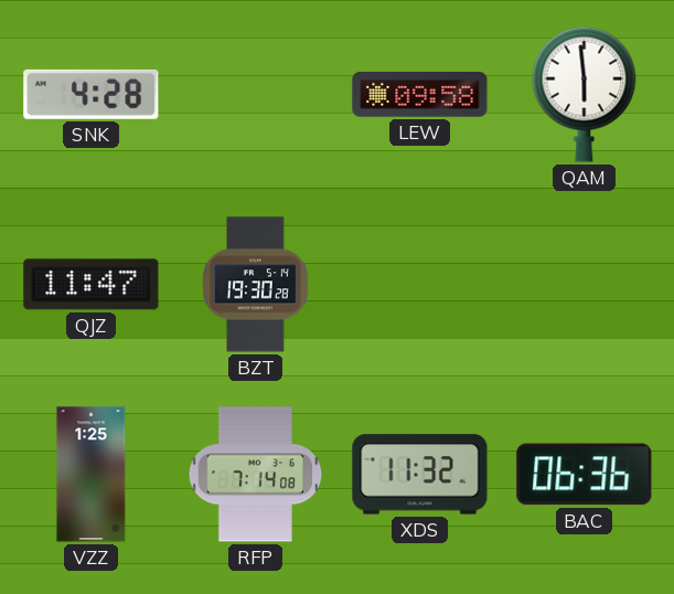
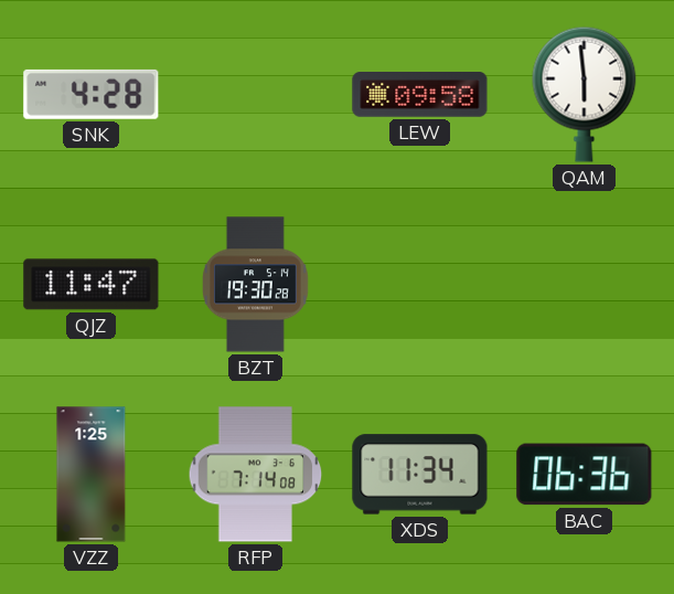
XDS: 11:32 -> 11:34
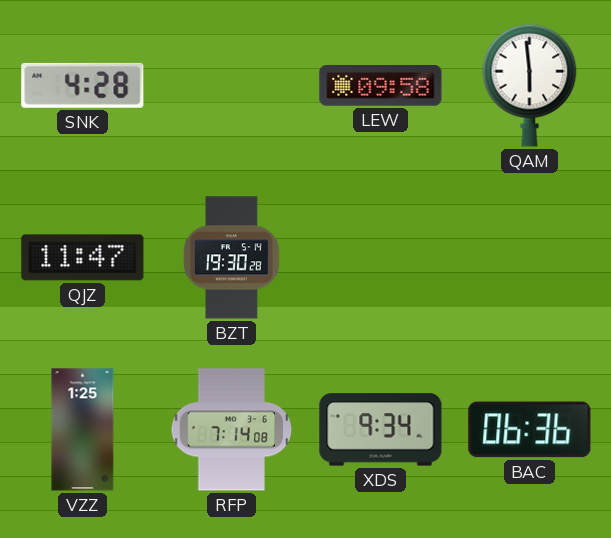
XDS: 11:34 -> 9:34
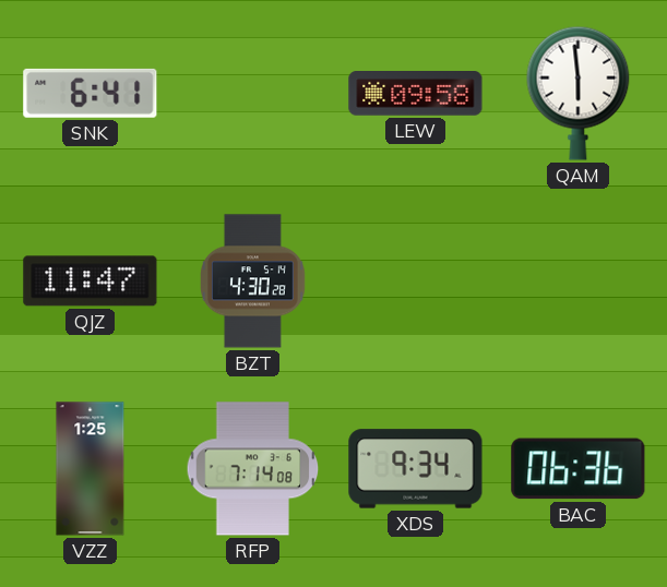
SNK: 4:28 -> 6:41
BZT: 19:30 -> 4:30
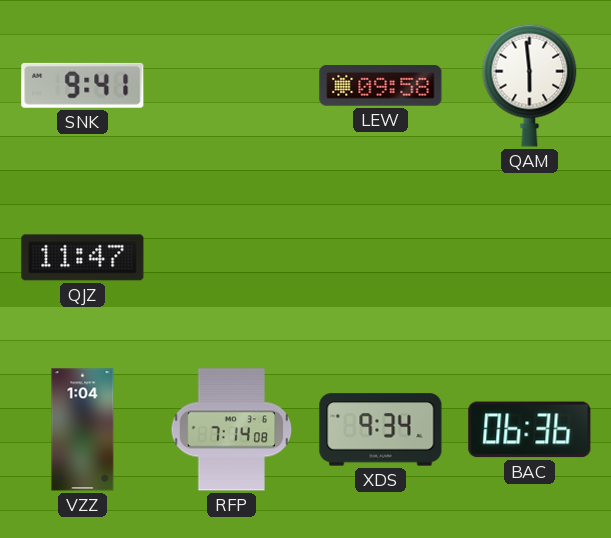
SNK: 6:41 -> 9:41
BZT: 4:30 -> none
VZZ: 1:25 -> 1:04
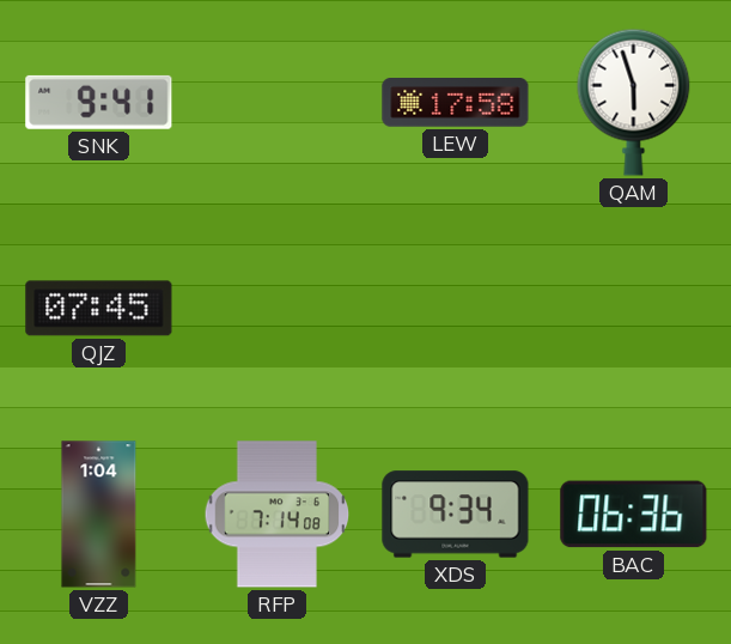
LEW: 09:58 -> 17:58
QAM: 5:59 -> 5:57
QJZ: 11:47 -> 07:45
